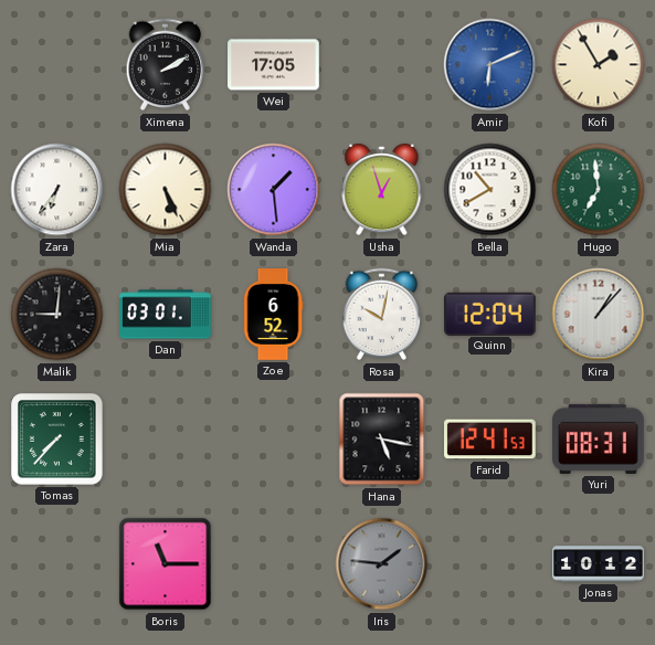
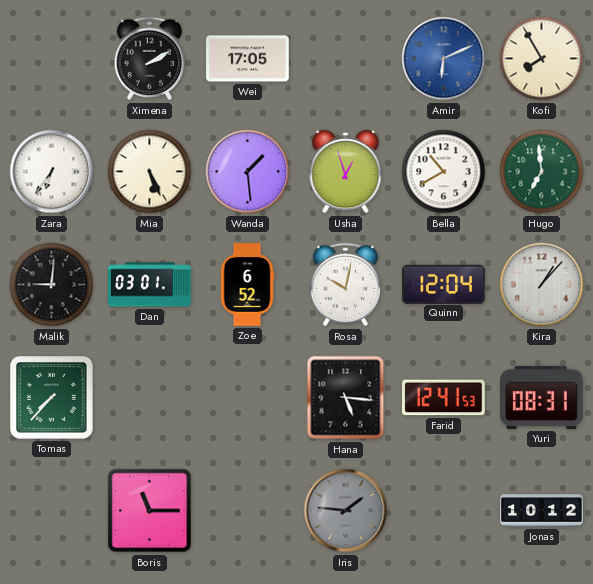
Kofi: 1:55 -> 7:55
Hana: 5:17 -> 5:16
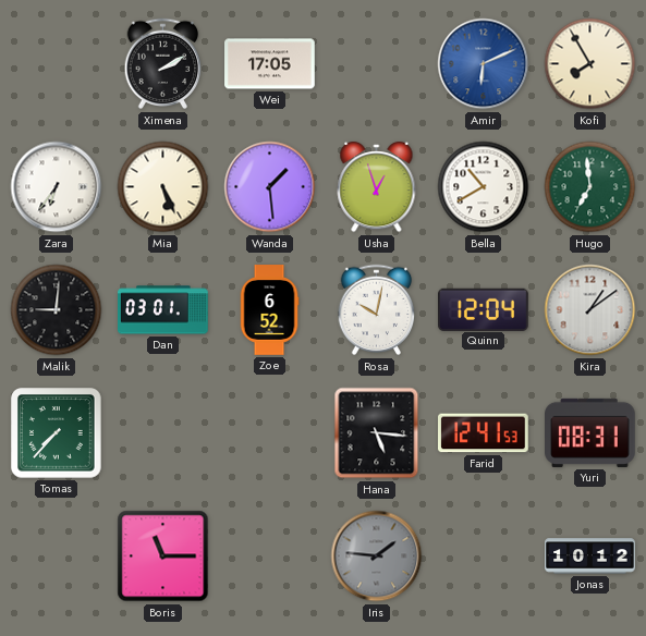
Kira: 1:07 -> 1:09
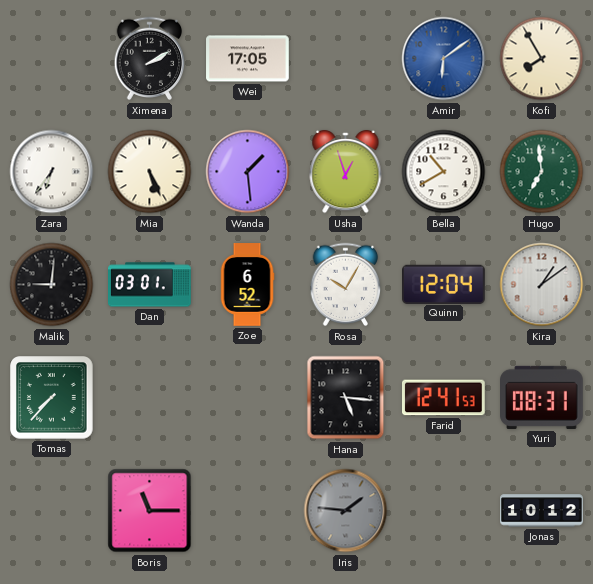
Amir: 6:11 -> 6:09
Rosa: 10:02 -> 10:05
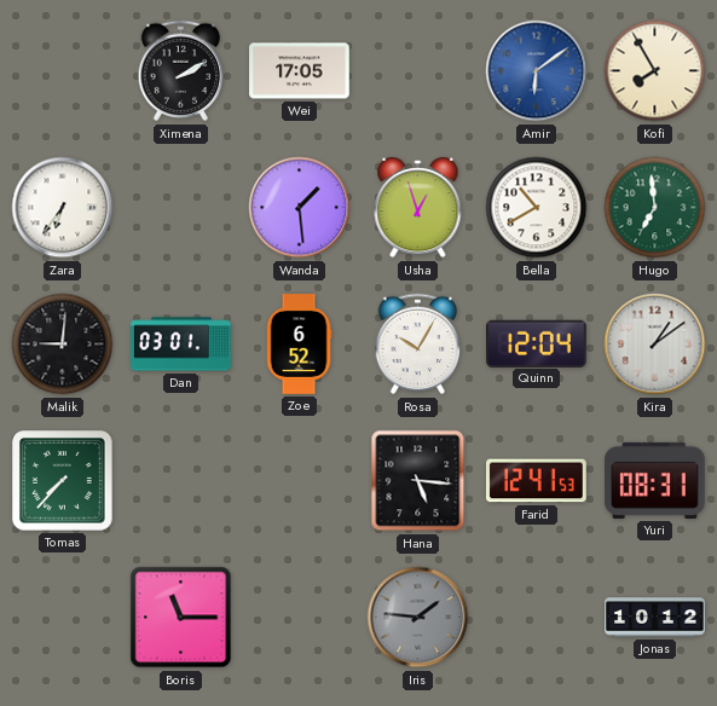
Mia: 5:26 -> none
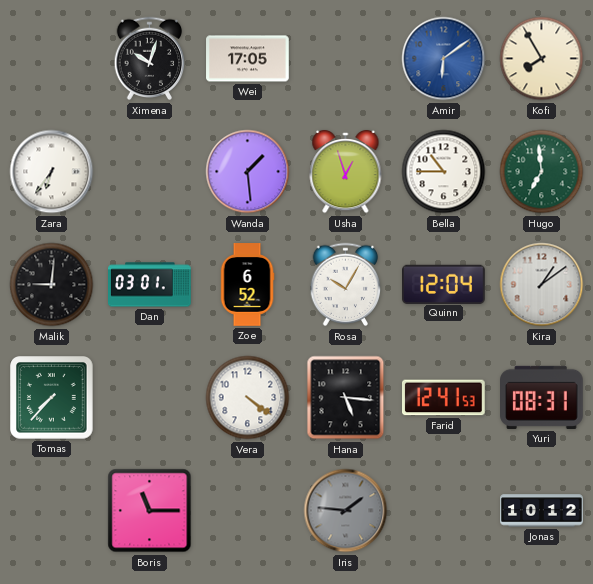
Ximena: 2:10 -> 10:03
Bella: 10:40 -> 10:45
Vera: none -> 4:21
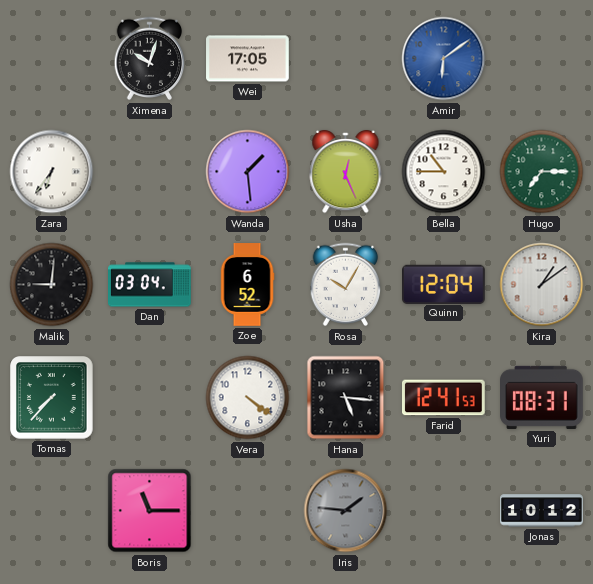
Kofi: 7:55 -> none
Usha: 12:57 -> 12:26
Hugo: 6:59 -> 7:15
Dan: 03:01 -> 03:04
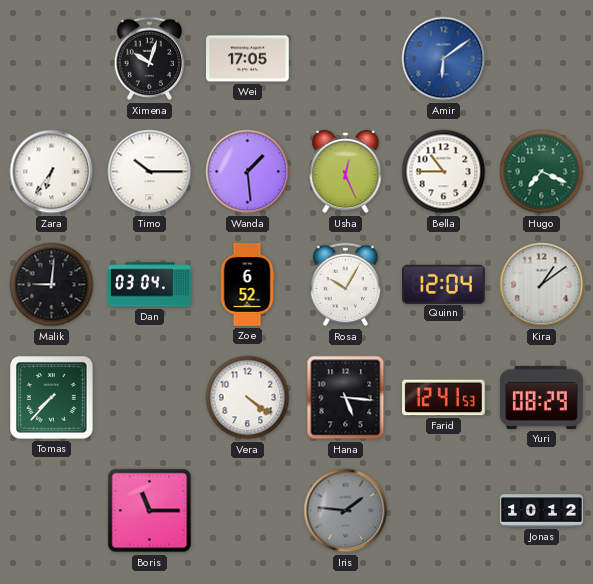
Timo: none -> 10:15
Hugo: 7:15 -> 7:19
Yuri: 08:31 -> 08:29
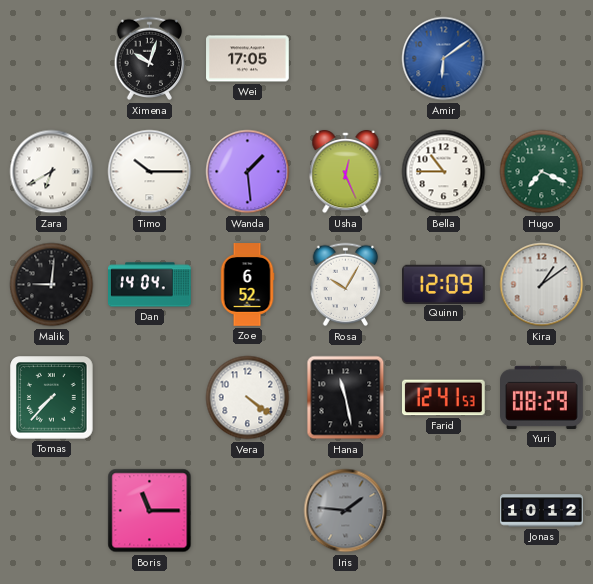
Zara: 6:36 -> 6:40
Dan: 03:04 -> 14:04
Quinn: 12:04 -> 12:09
Hana: 5:16 -> 11:28
